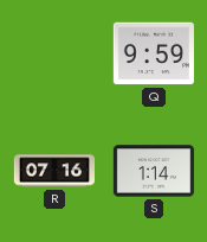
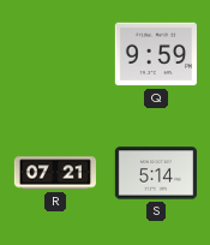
R: 07:16 -> 07:21
S: 1:14 -> 5:14
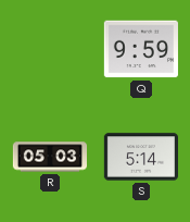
R: 07:21 -> 05:03
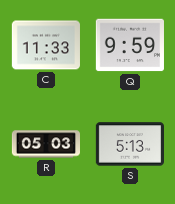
C: none -> 11:33
S: 5:14 -> 5:13
